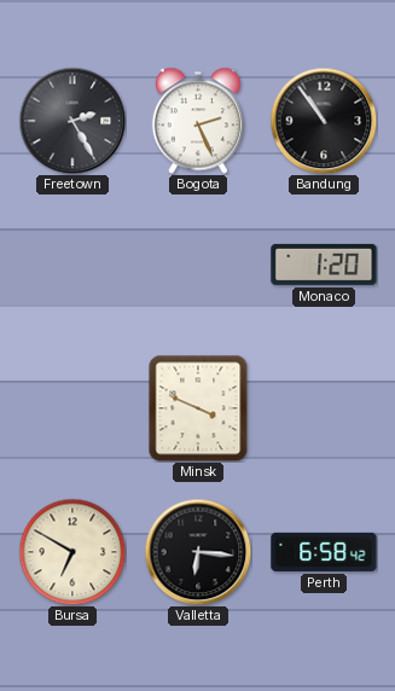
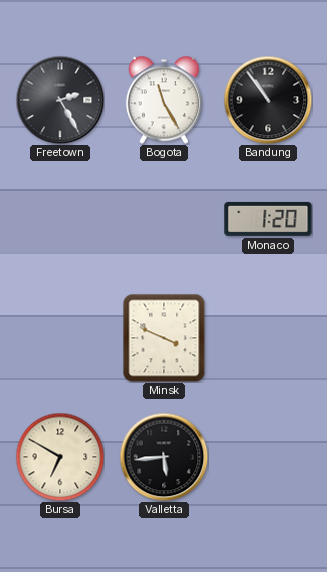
Bogota: 2:26 -> 11:25
Valletta: 6:16 -> 5:44
Perth: 6:58 -> none
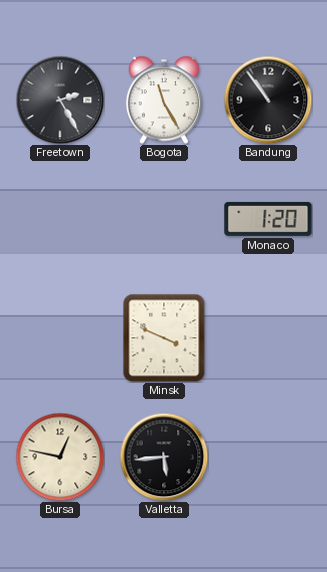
Bursa: 6:50 -> 12:47
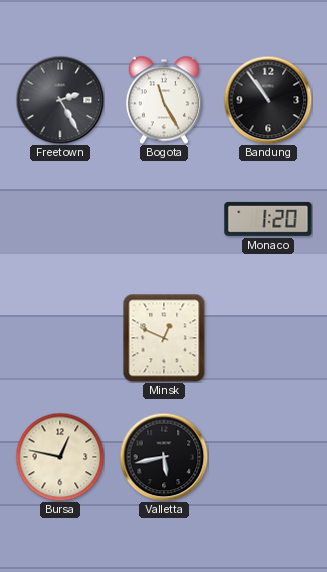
Minsk: 3:49 -> 12:49
Valletta: 5:44 -> 5:43
